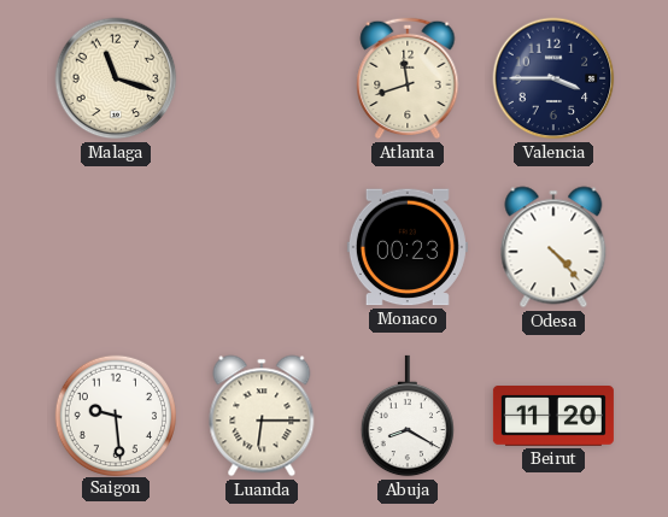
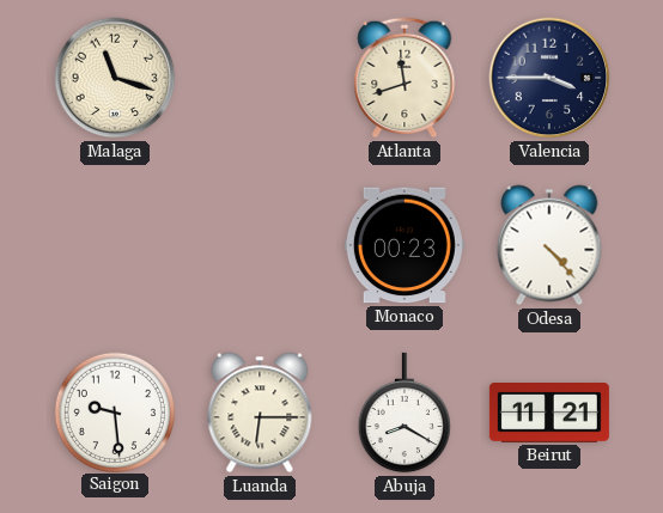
Beirut: 11:20 -> 11:21
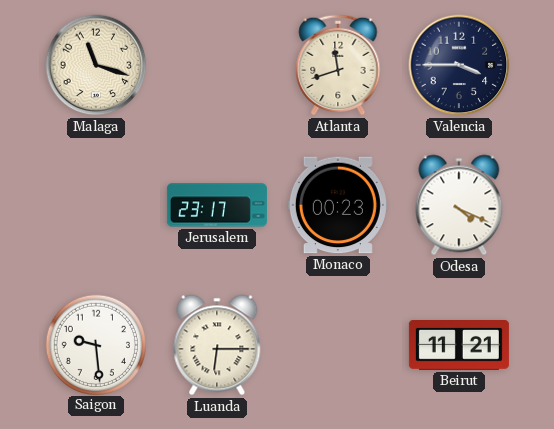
Jerusalem: none -> 23:17
Odesa: 4:23 -> 4:19
Abuja: 8:20 -> none
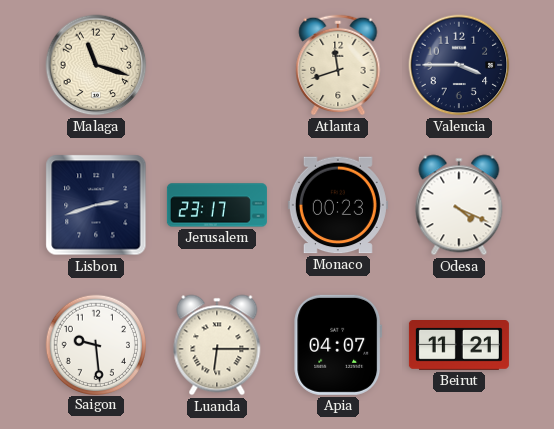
Lisbon: none -> 2:42
Apia: none -> 04:07
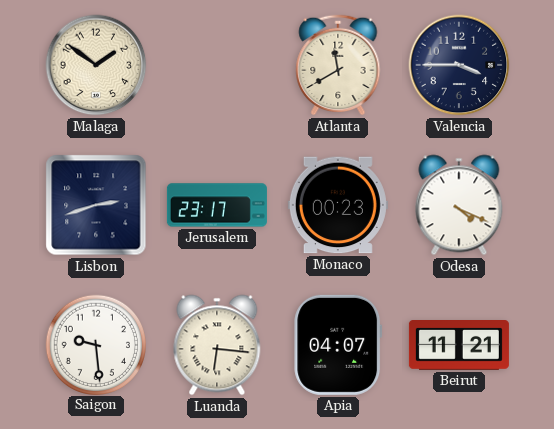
Malaga: 11:18 -> 1:51
Atlanta: 11:42 -> 11:40
Luanda: 6:15 -> 6:16
